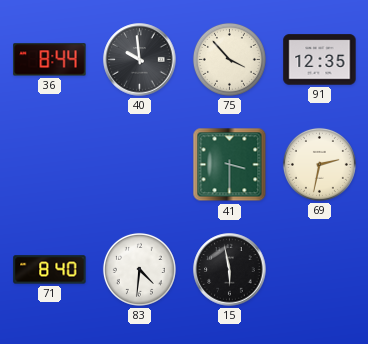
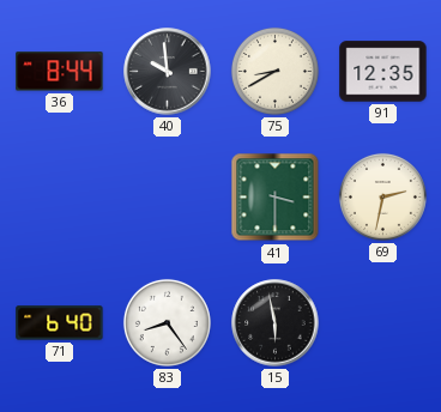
75: 3:53 -> 8:40
71: 8:40 -> 6:40
83: 4:31 -> 8:24
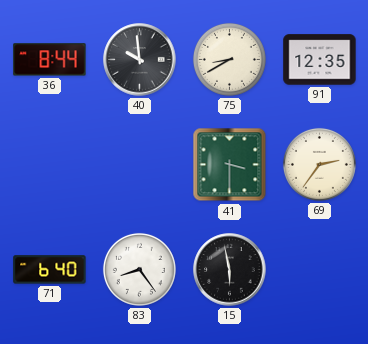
69: 2:32 -> 2:36
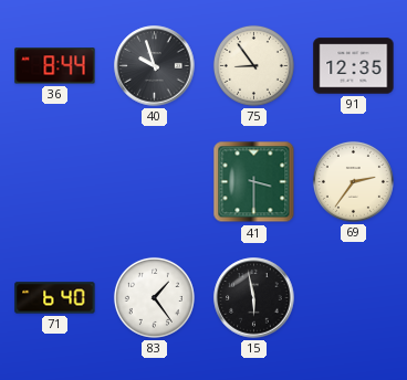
40: 9:59 -> 9:57
75: 8:40 -> 8:54
83: 8:24 -> 1:24
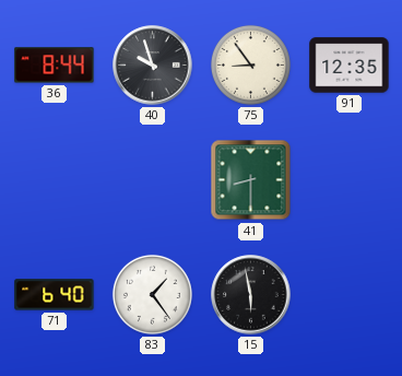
41: 3:30 -> 8:30
69: 2:36 -> none
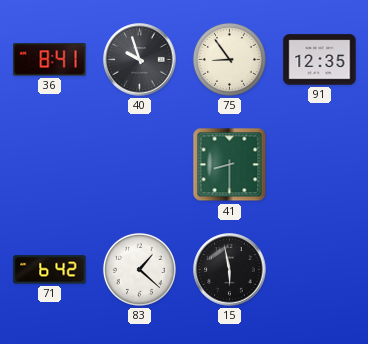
36: 8:44 -> 8:41
71: 6:40 -> 6:42
83: 1:24 -> 1:22
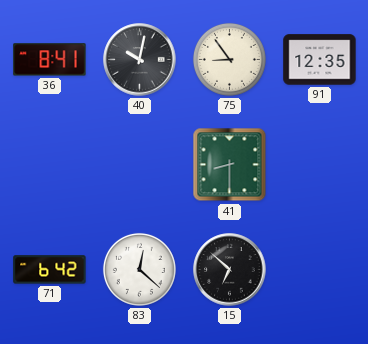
40: 9:57 -> 10:02
83: 1:22 -> 12:22
15: 5:58 -> 6:52
